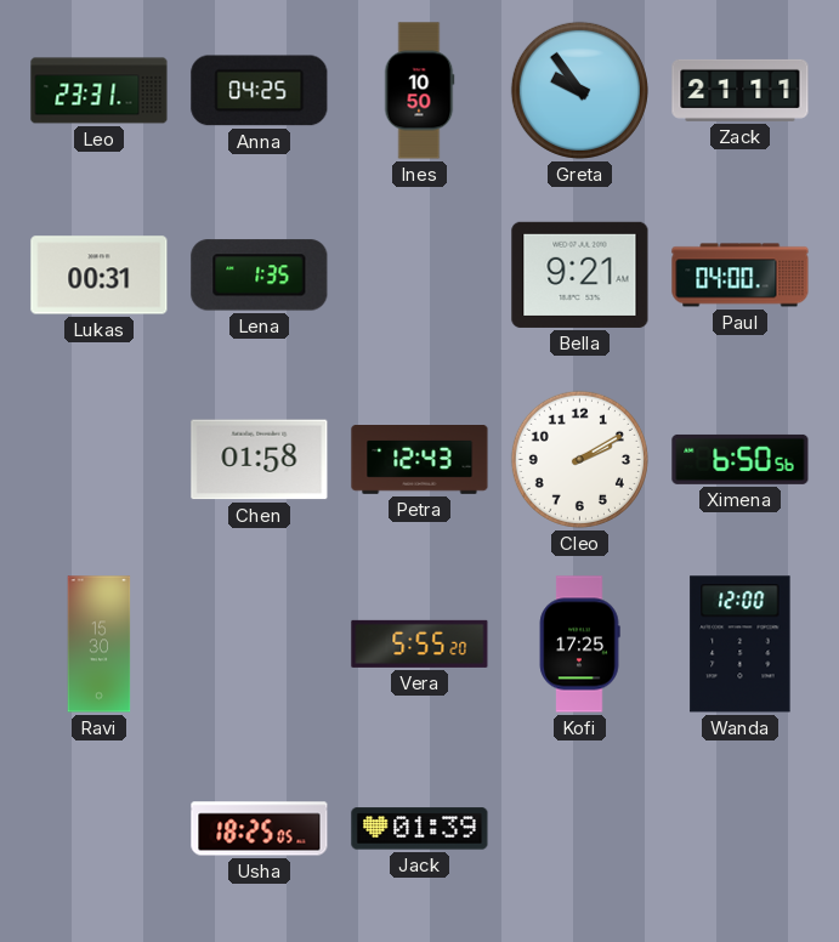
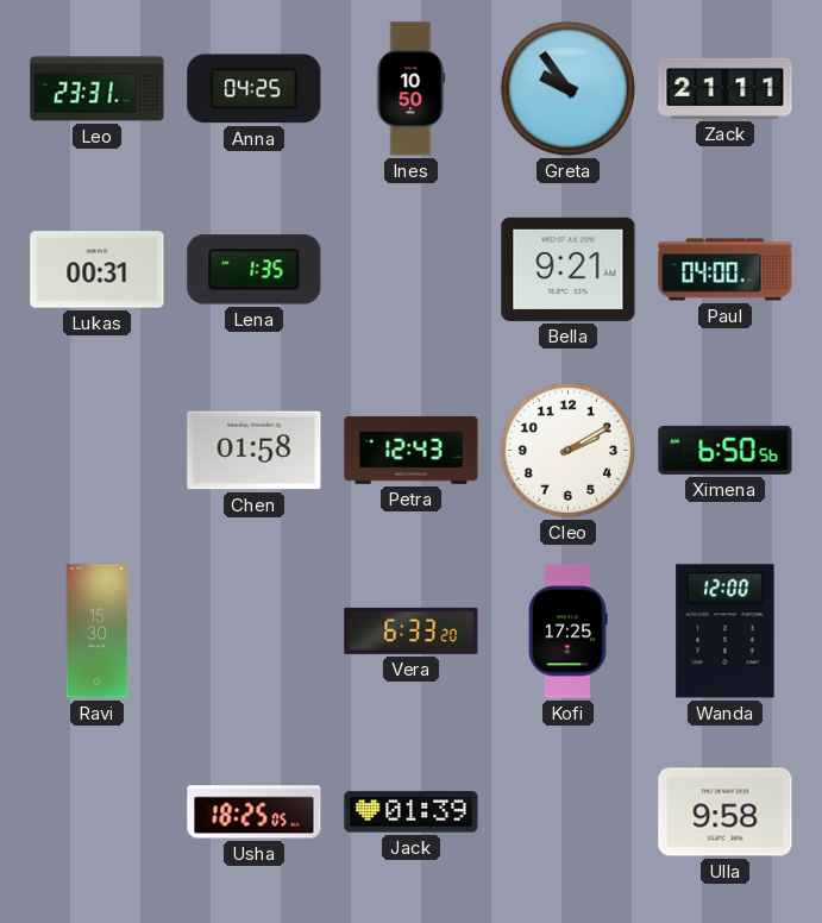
Vera: 5:55 -> 6:33
Ulla: none -> 9:58
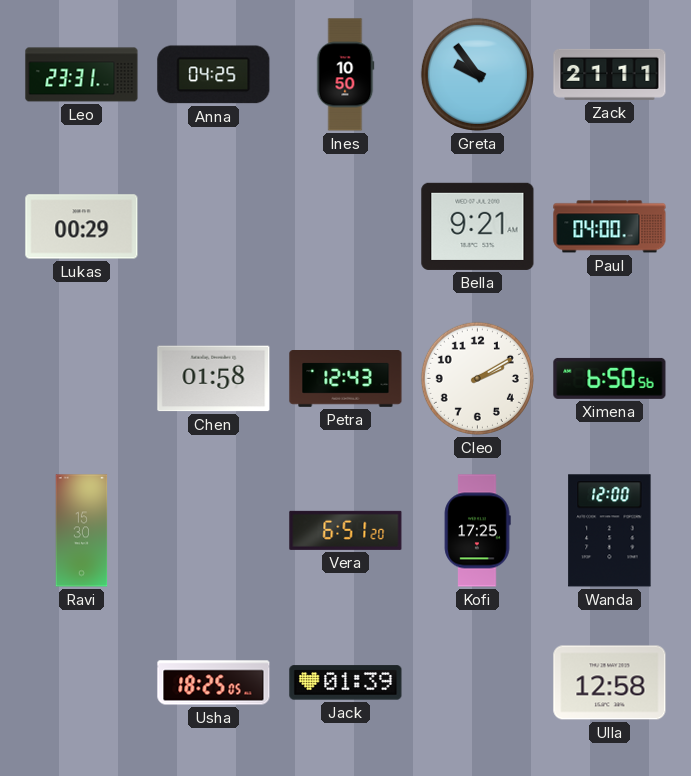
Lukas: 00:31 -> 00:29
Lena: 1:35 -> none
Vera: 6:33 -> 6:51
Ulla: 9:58 -> 12:58
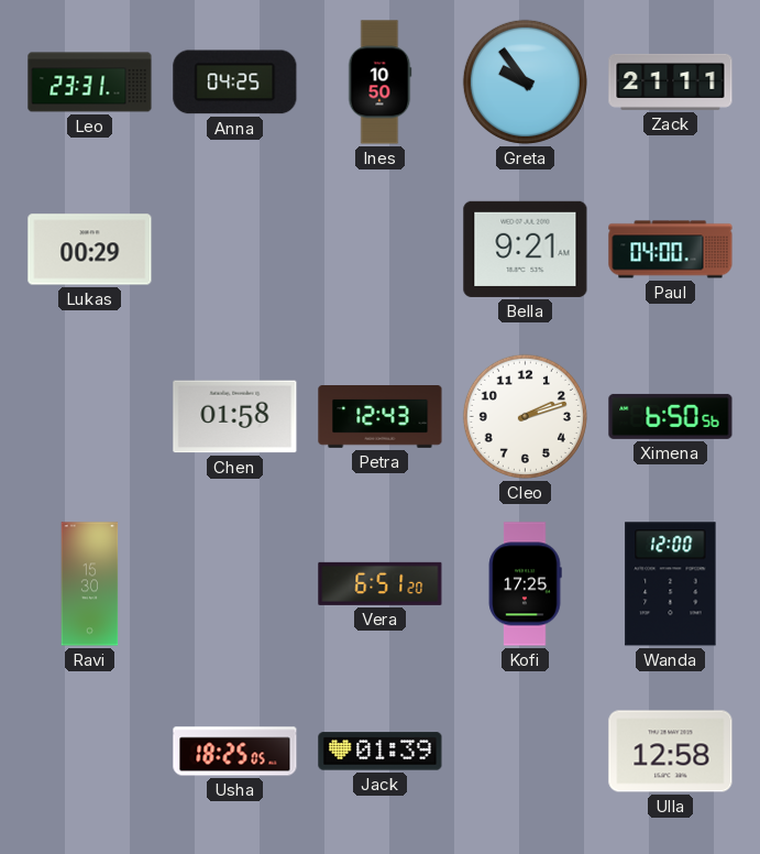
Cleo: 2:10 -> 2:12
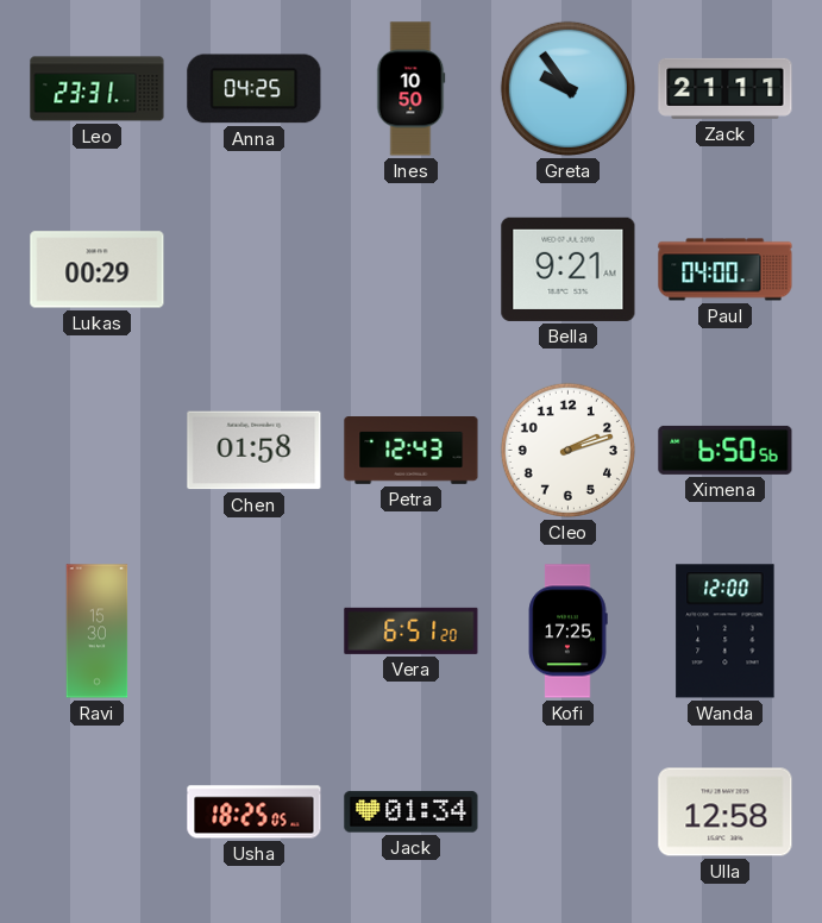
Jack: 01:39 -> 01:34
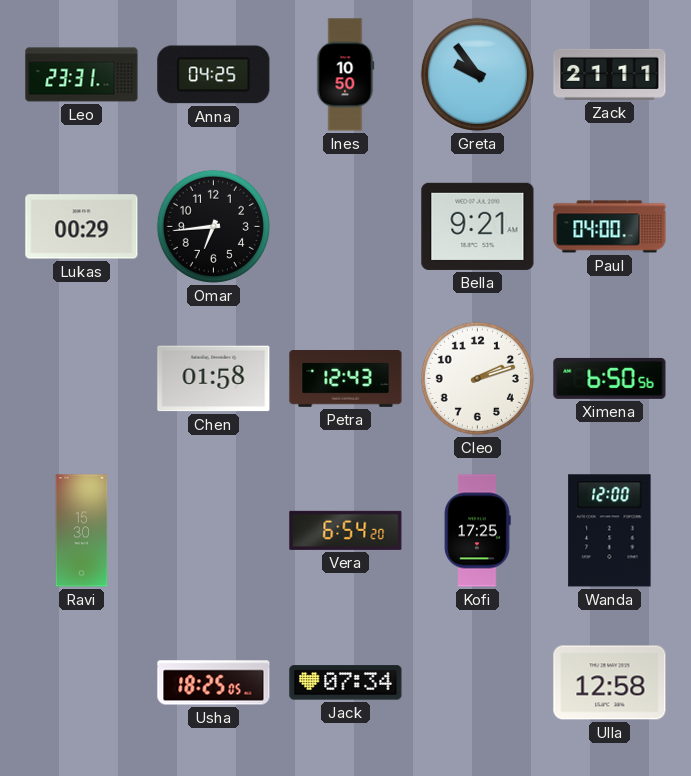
Omar: none -> 6:44
Vera: 6:51 -> 6:54
Jack: 01:34 -> 07:34
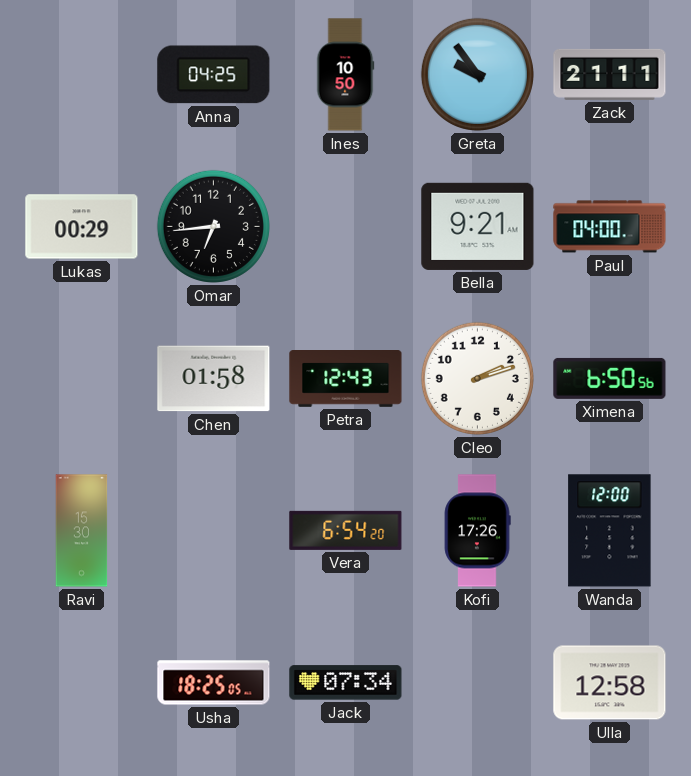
Leo: 23:31 -> none
Kofi: 17:25 -> 17:26
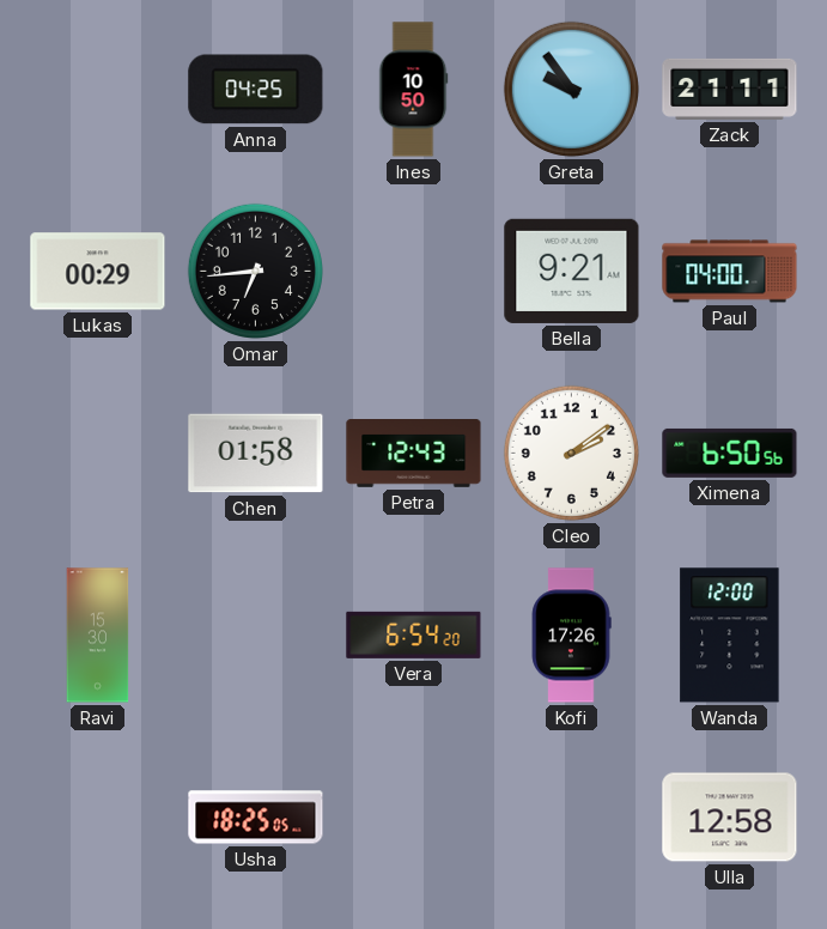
Cleo: 2:12 -> 2:09
Jack: 07:34 -> none
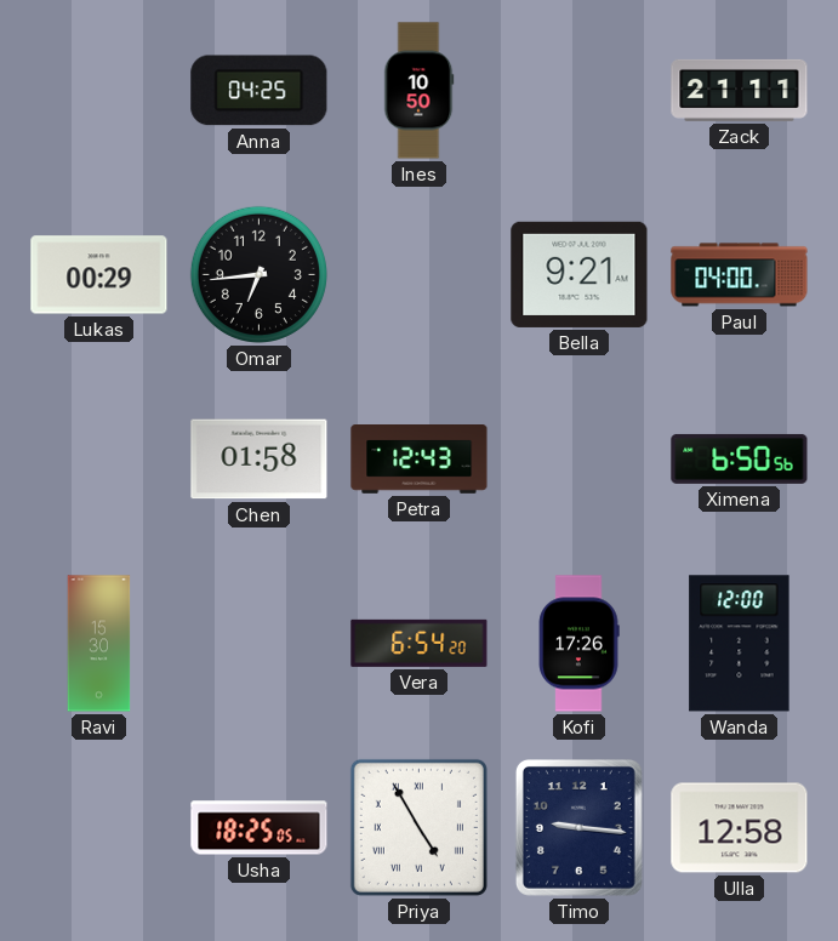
Greta: 9:54 -> none
Cleo: 2:09 -> none
Priya: none -> 4:55
Timo: none -> 9:16
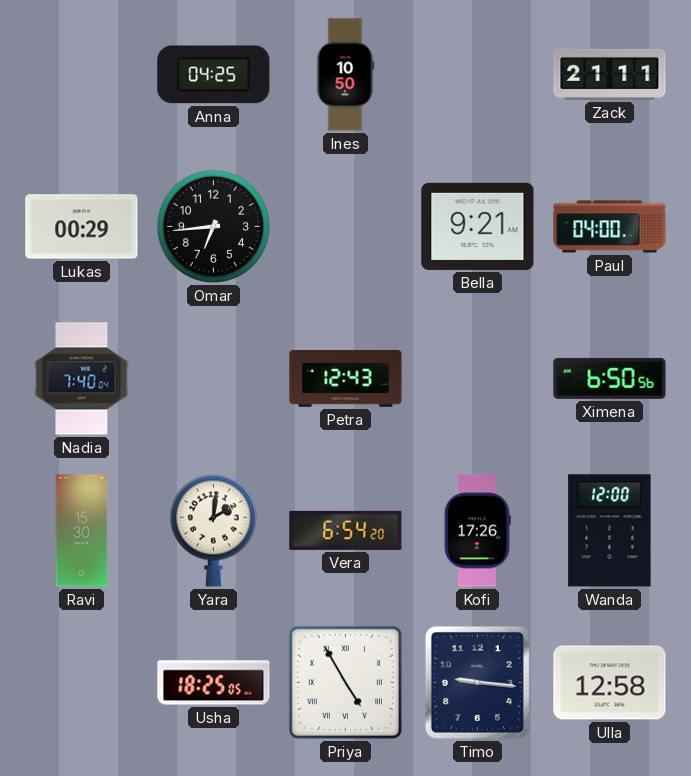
Nadia: none -> 7:40
Chen: 01:58 -> none
Yara: none -> 2:01
